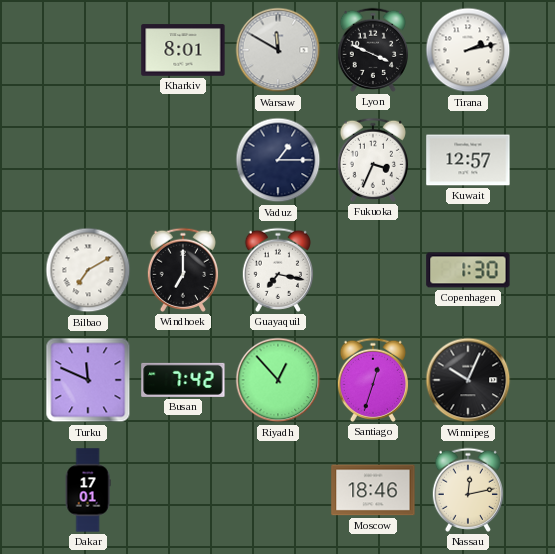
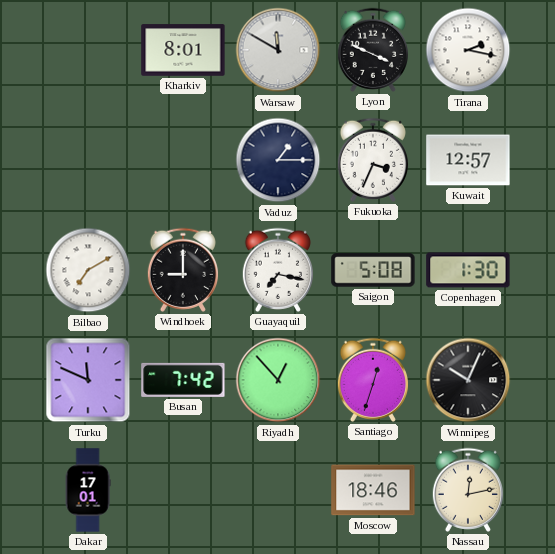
Tirana: 2:13 -> 2:17
Windhoek: 7:00 -> 9:00
Saigon: none -> 5:08
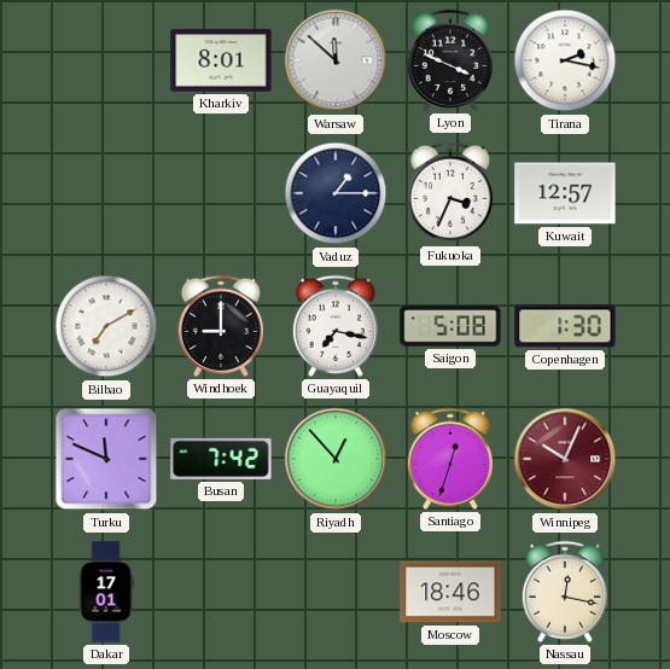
Warsaw: 11:50 -> 11:52
Winnipeg dial: black -> burgundy
Nassau: 12:13 -> 12:17
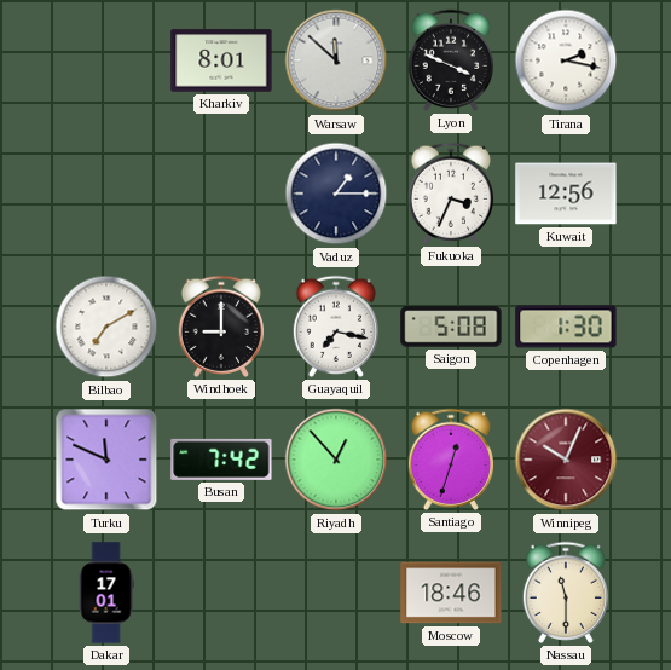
Kuwait: 12:57 -> 12:56
Nassau: 12:17 -> 11:30
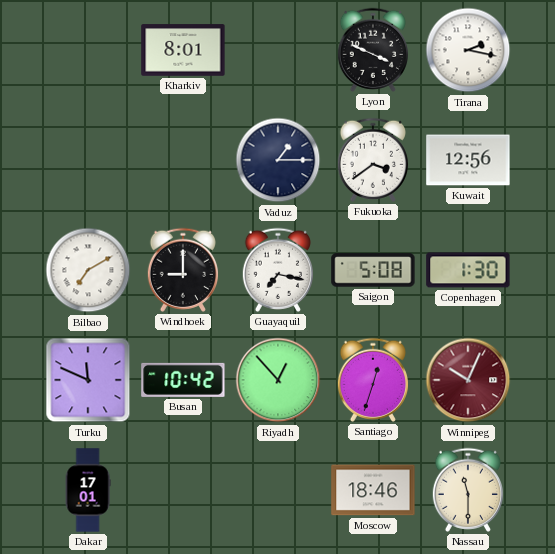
Warsaw: 11:52 -> none
Fukuoka: 3:34 -> 3:39
Busan: 7:42 -> 10:42
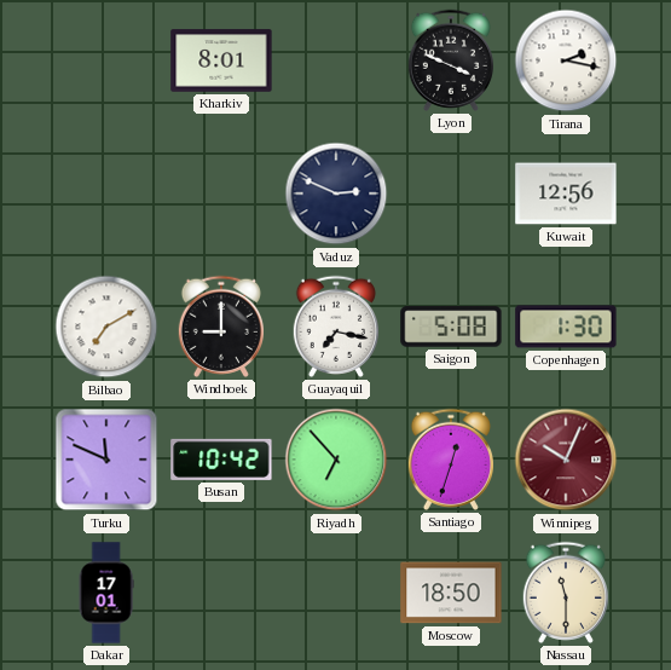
Vaduz: 1:15 -> 2:49
Fukuoka: 3:39 -> none
Riyadh: 12:53 -> 6:53
Moscow: 18:46 -> 18:50
